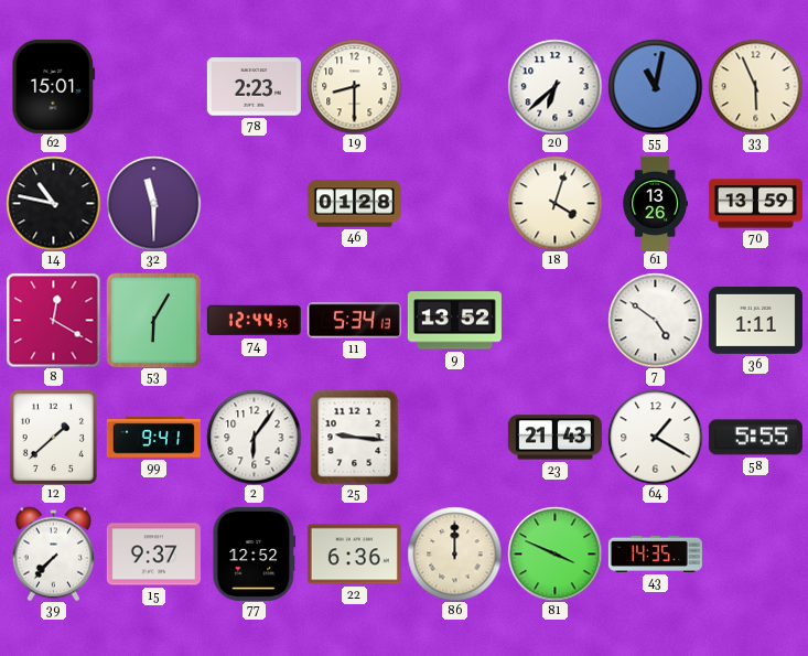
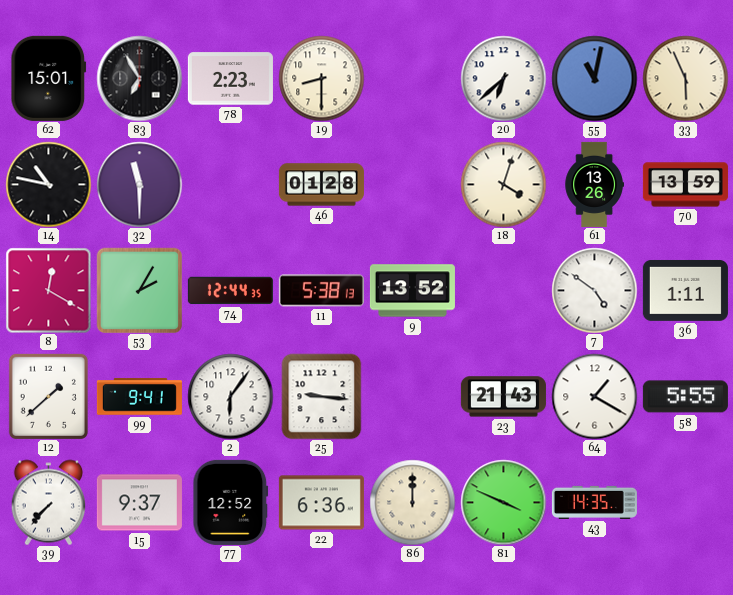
83: none -> 6:55
53: 6:05 -> 2:05
11: 5:34 -> 5:38
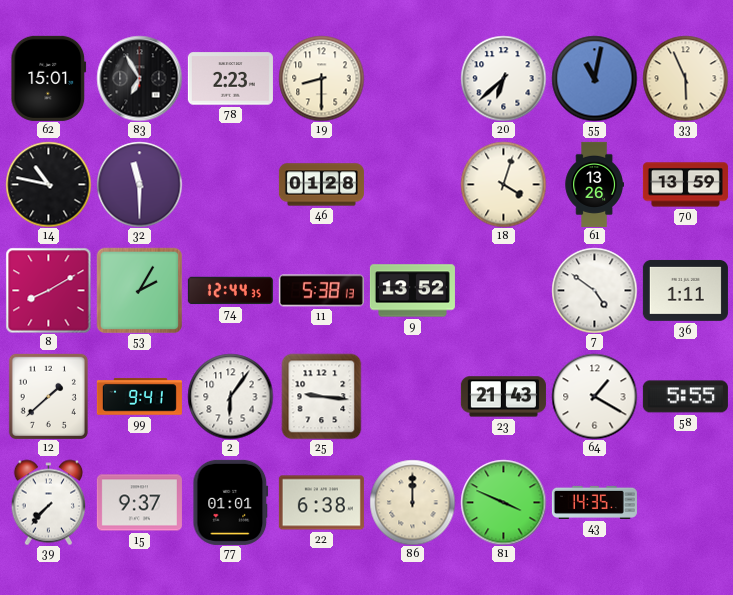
8: 12:20 -> 8:10
77: 12:52 -> 01:01
22: 6:36 -> 6:38
